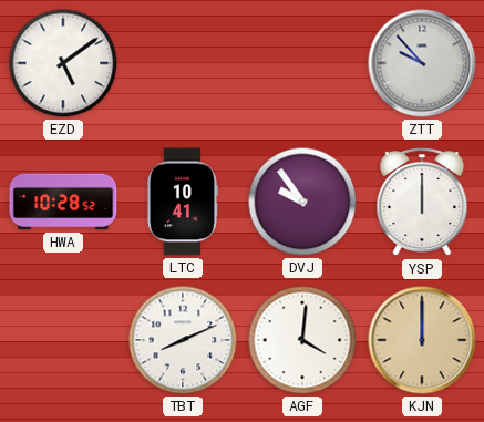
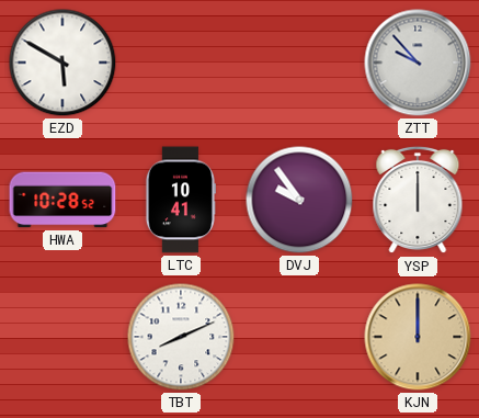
EZD: 5:09 -> 5:50
AGF: 4:01 -> none
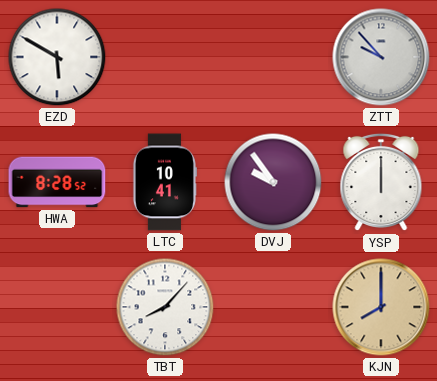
HWA: 10:28 -> 8:28
TBT: 8:11 -> 8:07
KJN: 12:00 -> 8:00
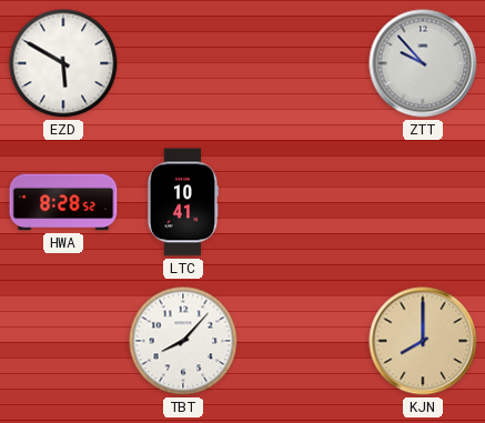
DVJ: 9:54 -> none
YSP: 12:00 -> none
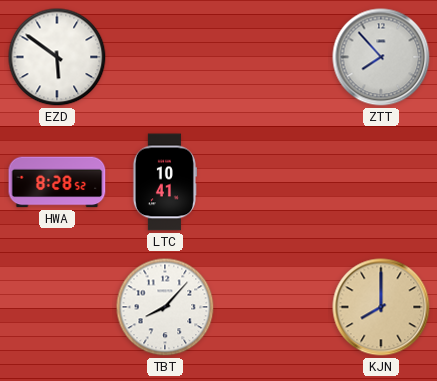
EZD: 5:50 -> 5:51
ZTT: 9:53 -> 7:53
